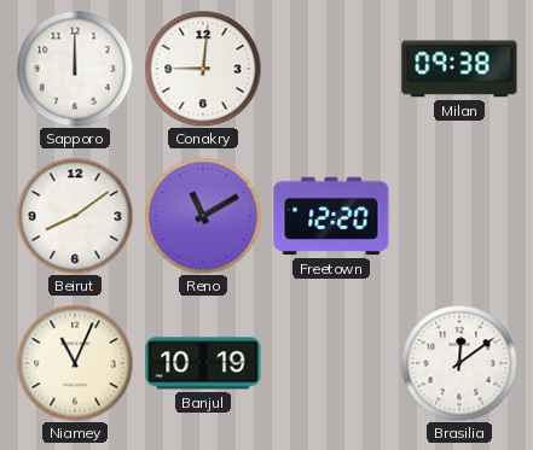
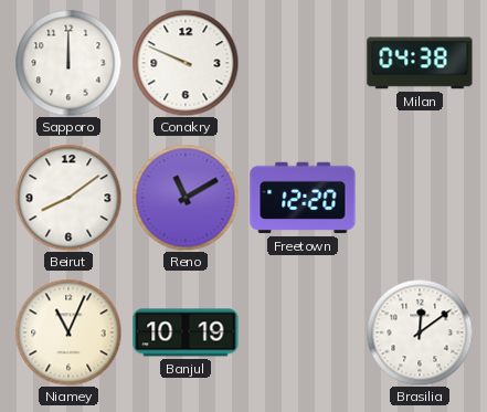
Conakry: 9:01 -> 9:49
Milan: 09:38 -> 04:38
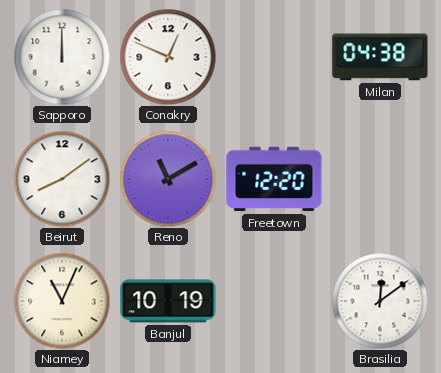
Conakry: 9:49 -> 12:49
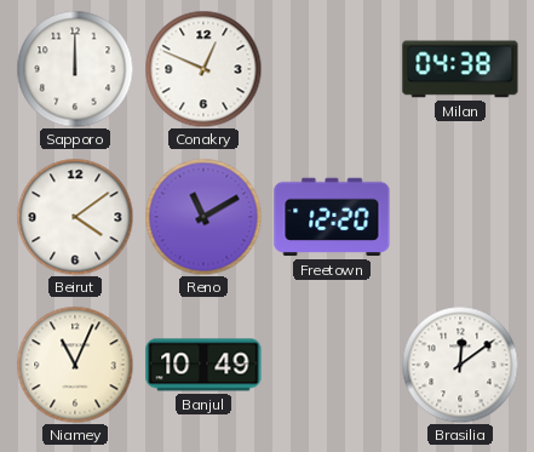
Beirut: 8:09 -> 4:09
Banjul: 10:19 -> 10:49
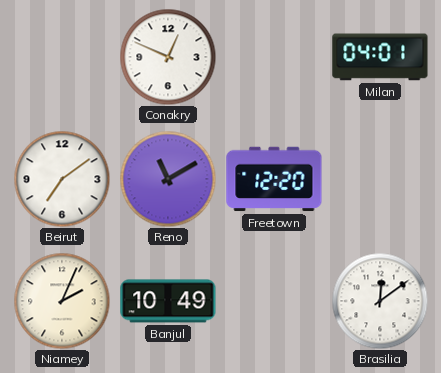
Sapporo: 12:00 -> none
Milan: 04:38 -> 04:01
Beirut: 4:09 -> 7:09
Niamey: 11:04 -> 2:04
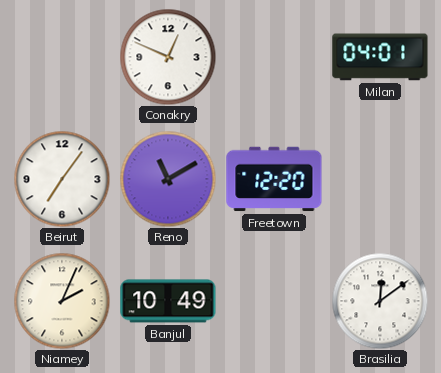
Beirut: 7:09 -> 7:06
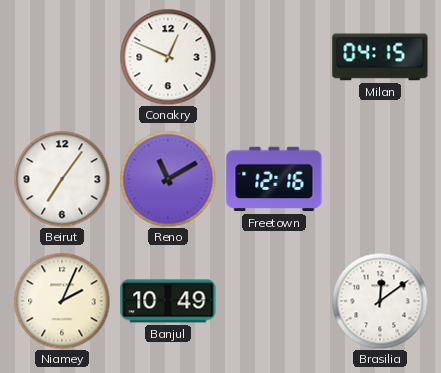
Milan: 04:01 -> 04:15
Freetown: 12:20 -> 12:16
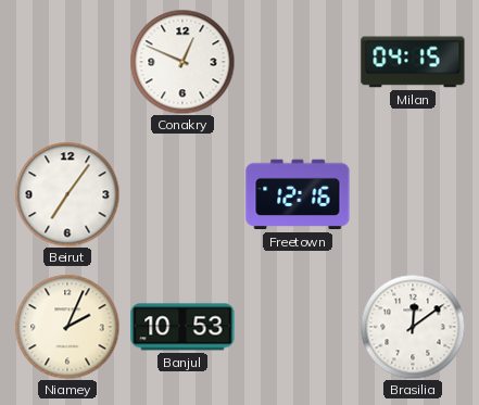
Reno: 11:10 -> none
Banjul: 10:49 -> 10:53
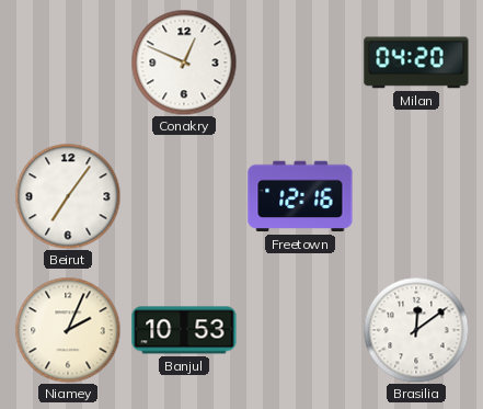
Milan: 04:15 -> 04:20
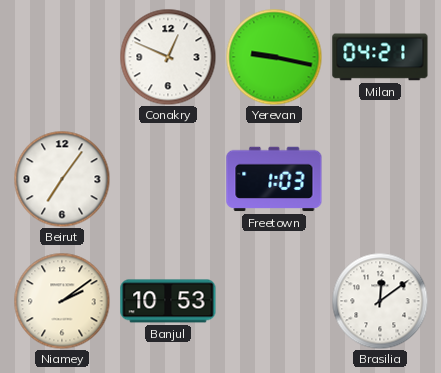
Yerevan: none -> 9:17
Milan: 04:20 -> 04:21
Freetown: 12:16 -> 1:03
Niamey: 2:04 -> 2:09
